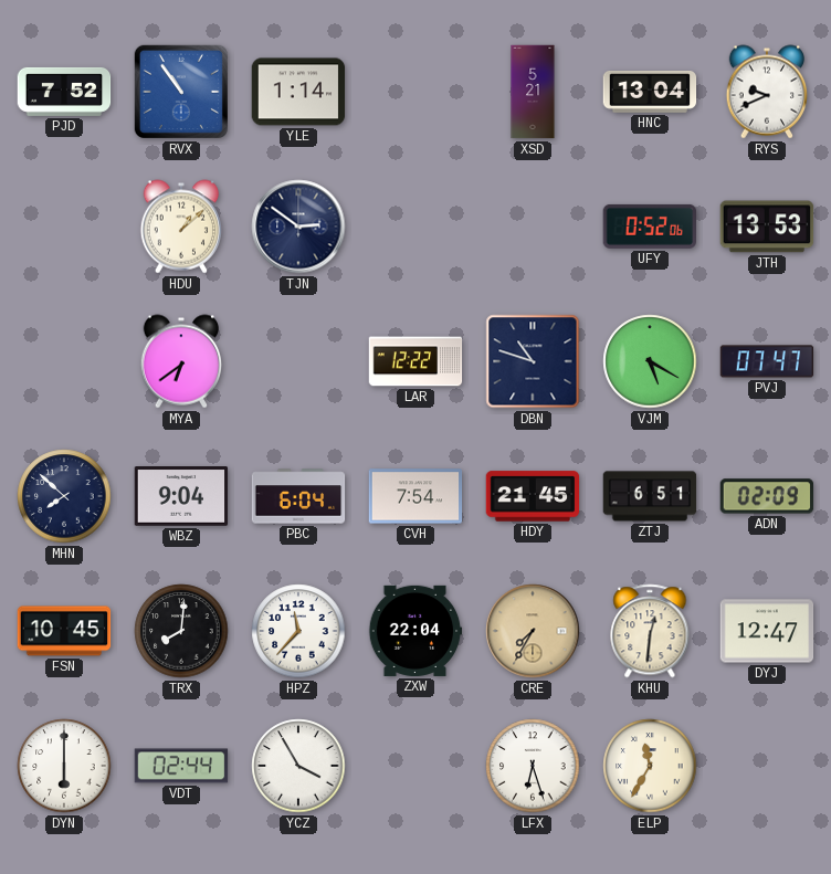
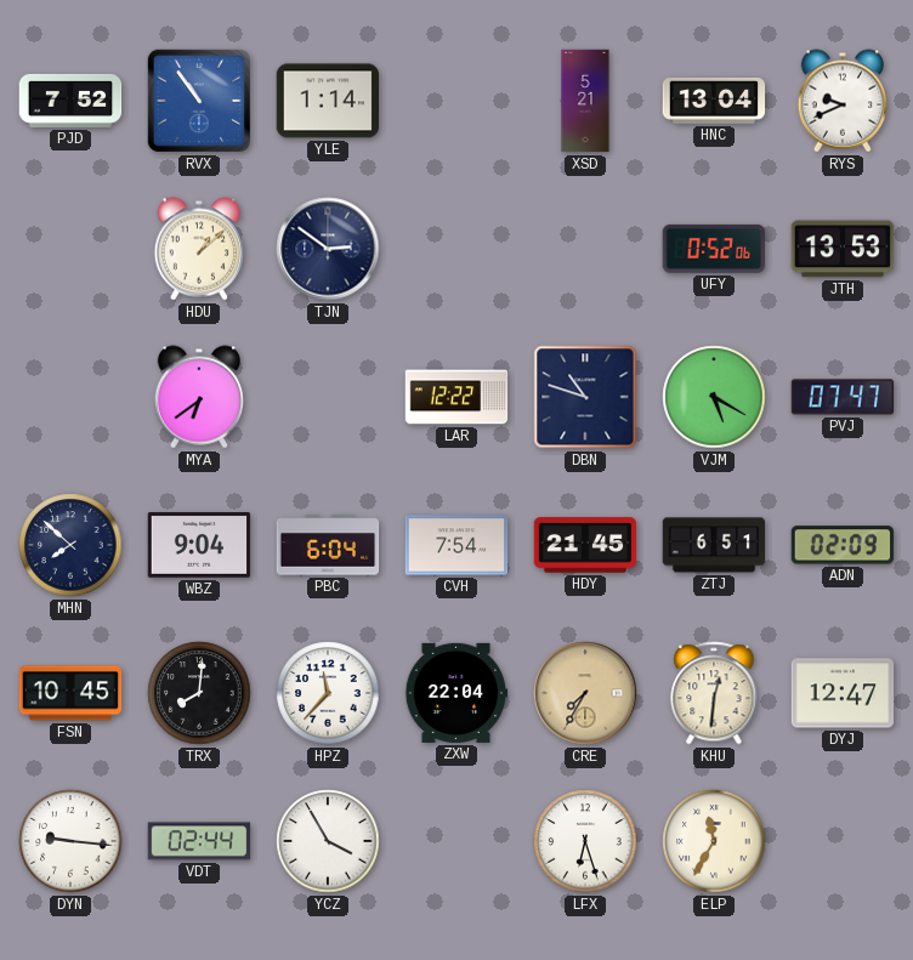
DYN: 6:00 -> 9:16
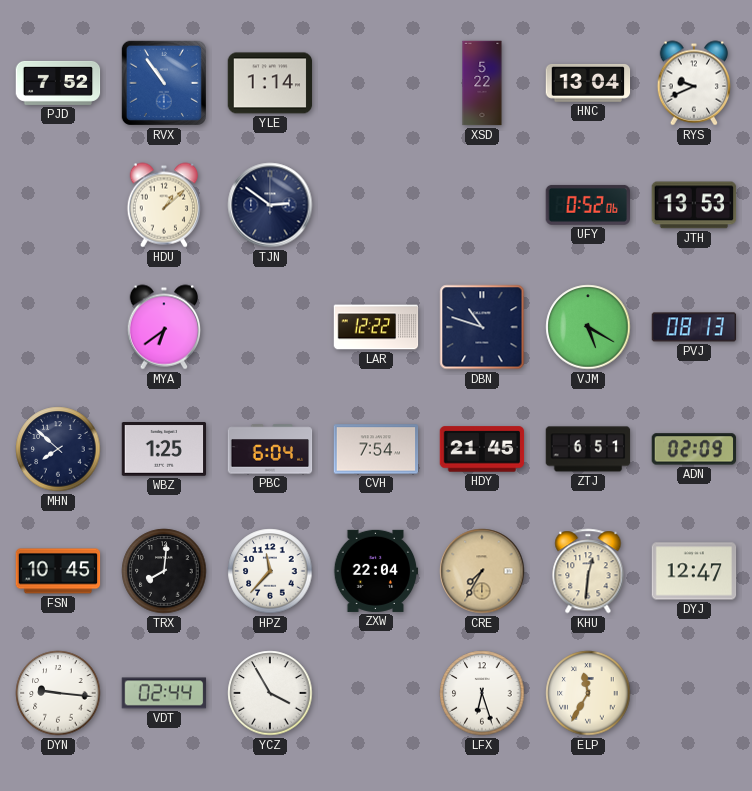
XSD: 5:21 -> 5:22
PVJ: 07:47 -> 08:13
WBZ: 9:04 -> 1:25
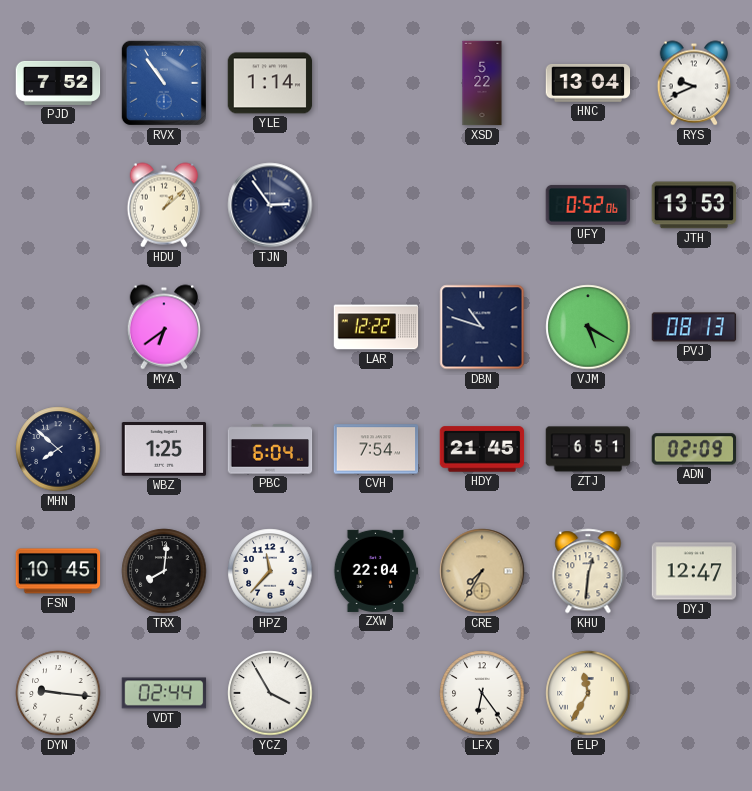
TJN: 2:51 -> 2:54
LFX: 6:27 -> 6:24
